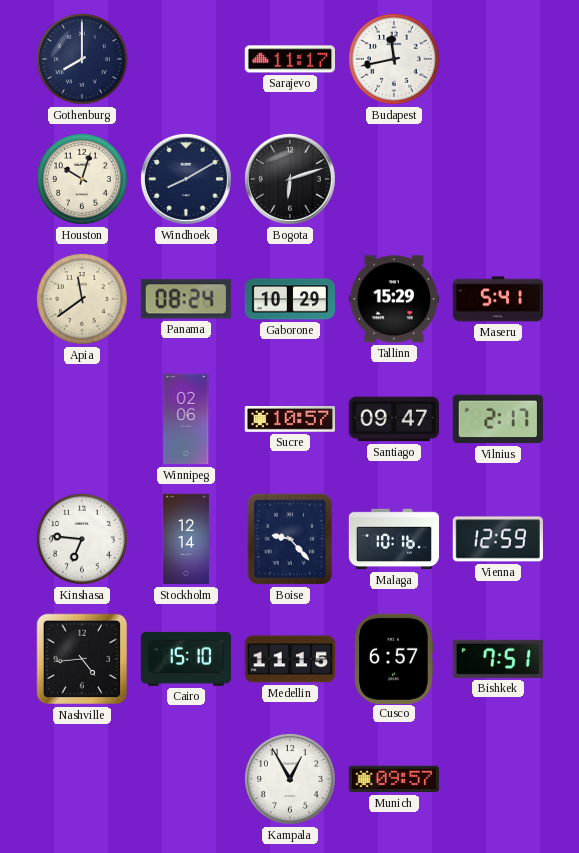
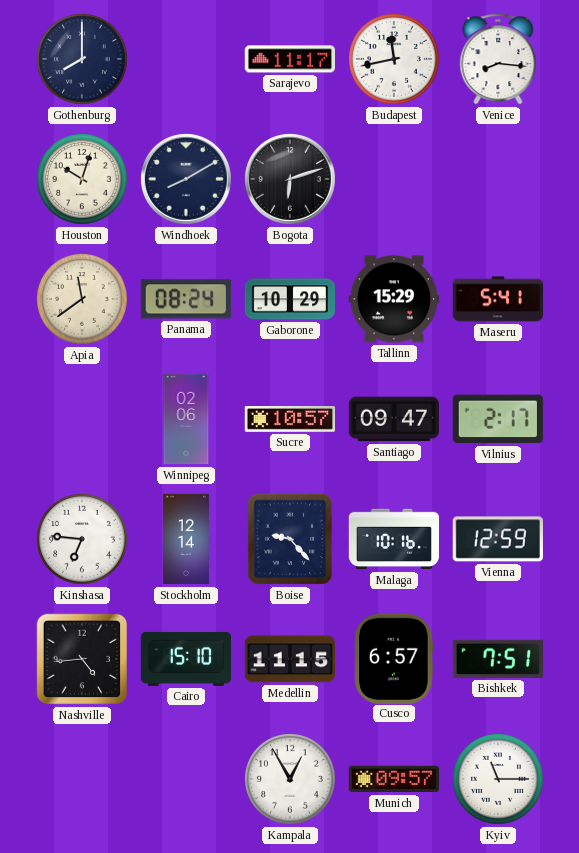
Venice: none -> 8:16
Kyiv: none -> 11:15
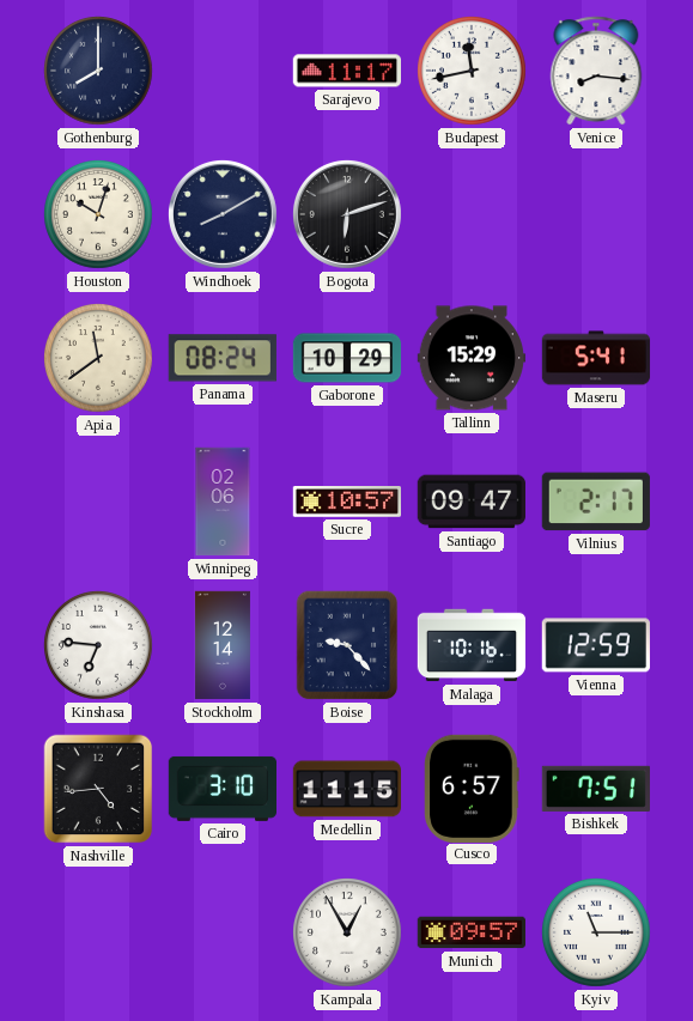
Cairo: 15:10 -> 3:10
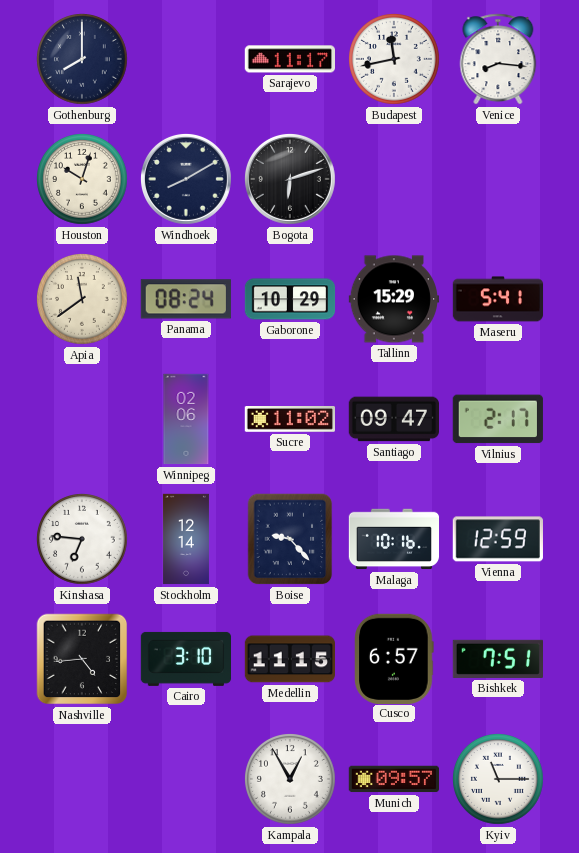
Sucre: 10:57 -> 11:02
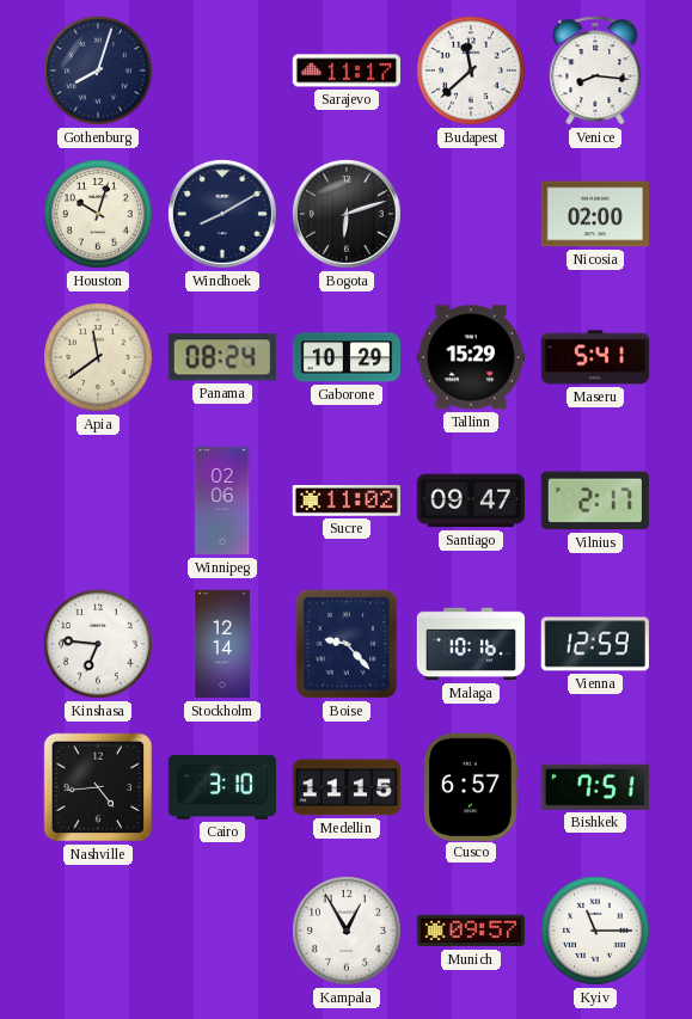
Gothenburg: 8:00 -> 8:03
Budapest: 11:43 -> 11:38
Nicosia: none -> 02:00
